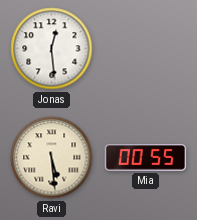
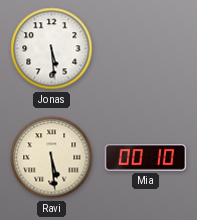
Jonas: 12:29 -> 5:29
Mia: 00:55 -> 00:10
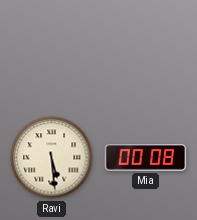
Jonas: 5:29 -> none
Mia: 00:10 -> 00:08
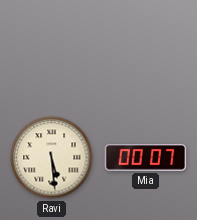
Mia: 00:08 -> 00:07
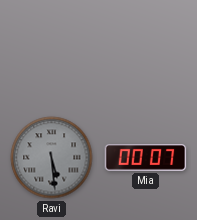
Ravi dial: cream -> grey
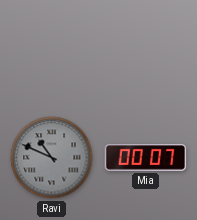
Ravi: 5:29 -> 10:49
